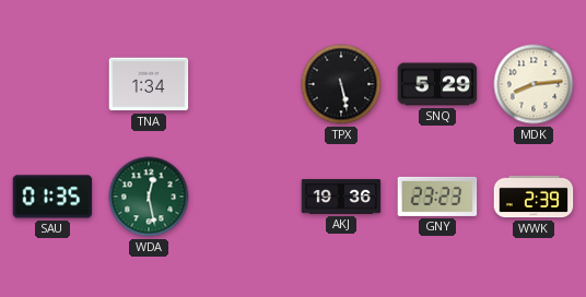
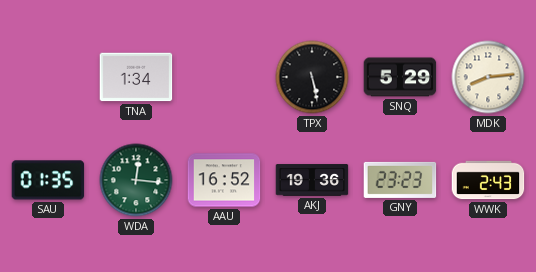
WDA: 12:28 -> 12:16
AAU: none -> 16:52
WWK: 2:39 -> 2:43
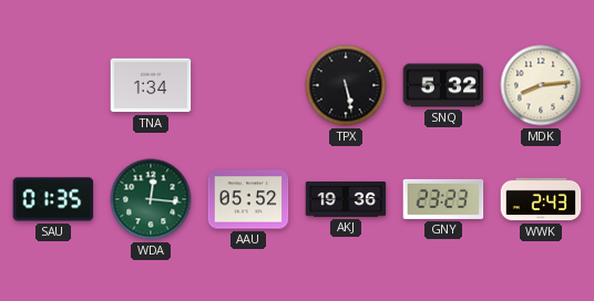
SNQ: 5:29 -> 5:32
AAU: 16:52 -> 05:52
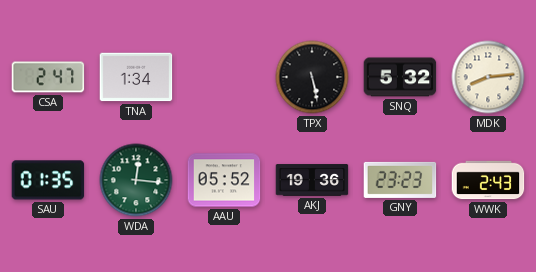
CSA: none -> 2:47
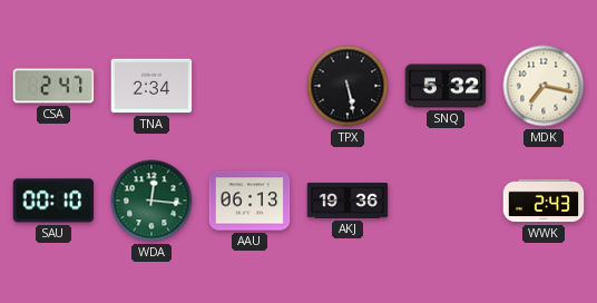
TNA: 1:34 -> 2:34
MDK: 8:14 -> 7:17
SAU: 01:35 -> 00:10
AAU: 05:52 -> 06:13
GNY: 23:23 -> none
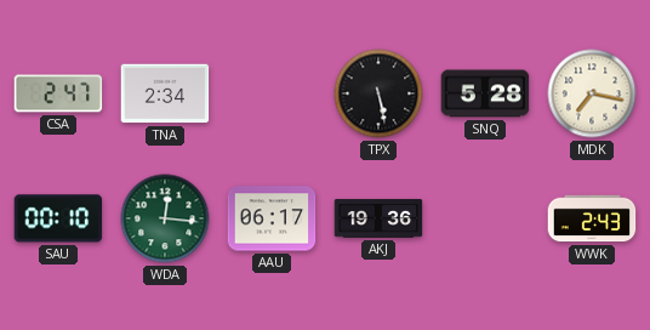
SNQ: 5:32 -> 5:28
AAU: 06:13 -> 06:17
